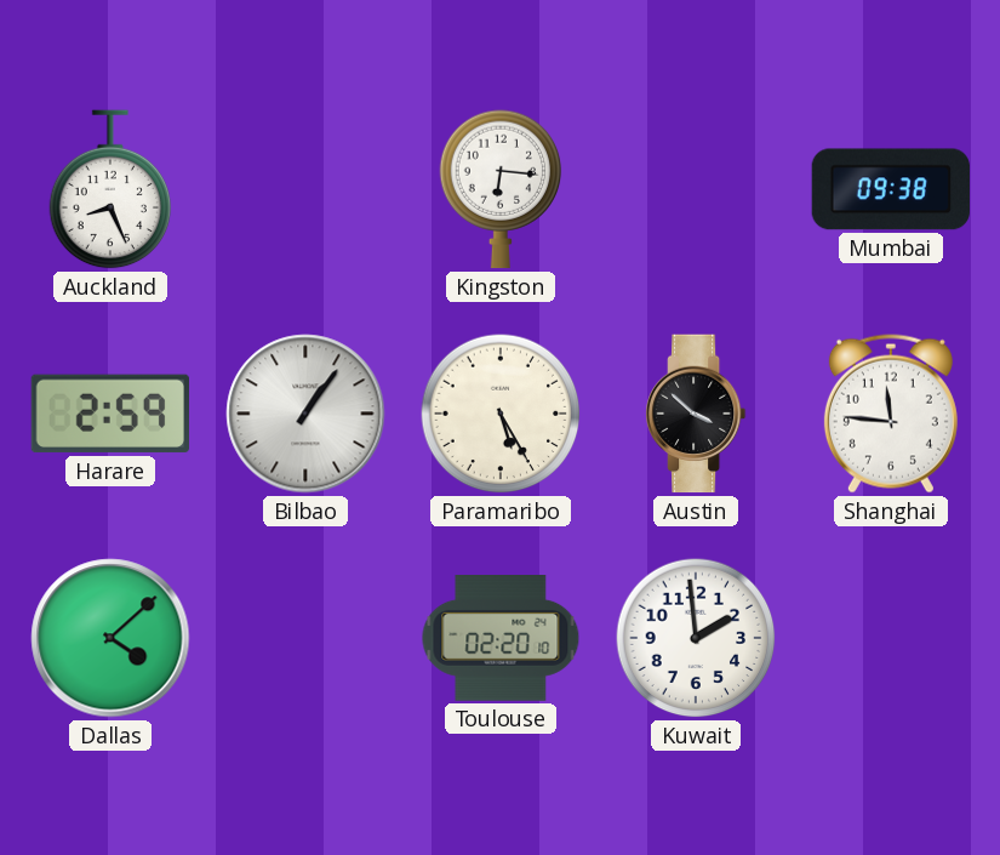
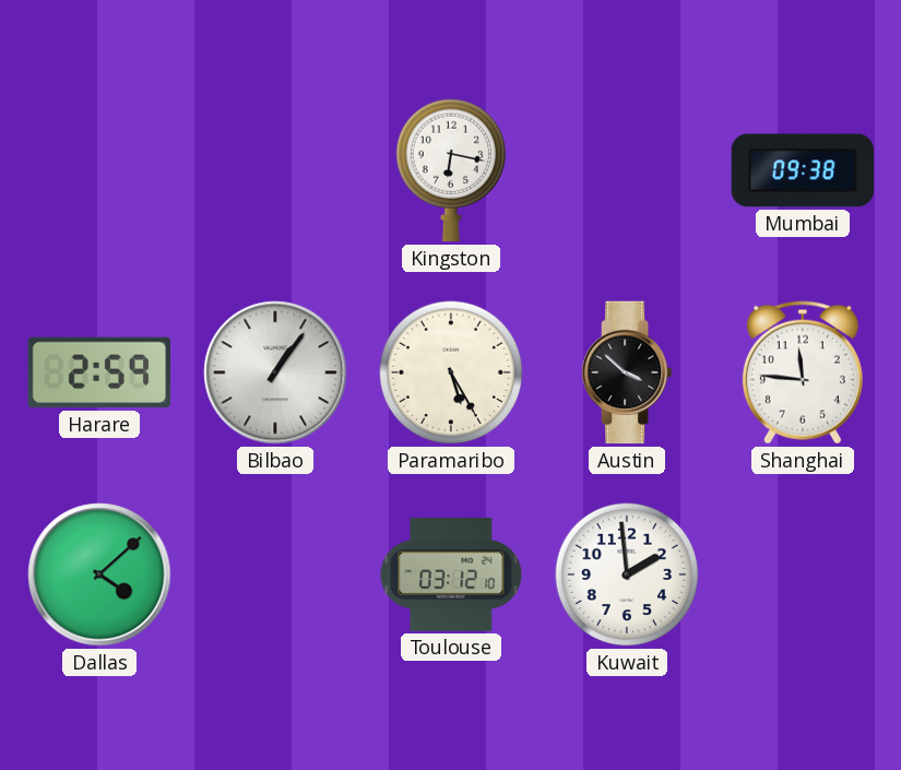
Auckland: 8:26 -> none
Kingston: 6:16 -> 6:17
Toulouse: 02:20 -> 03:12
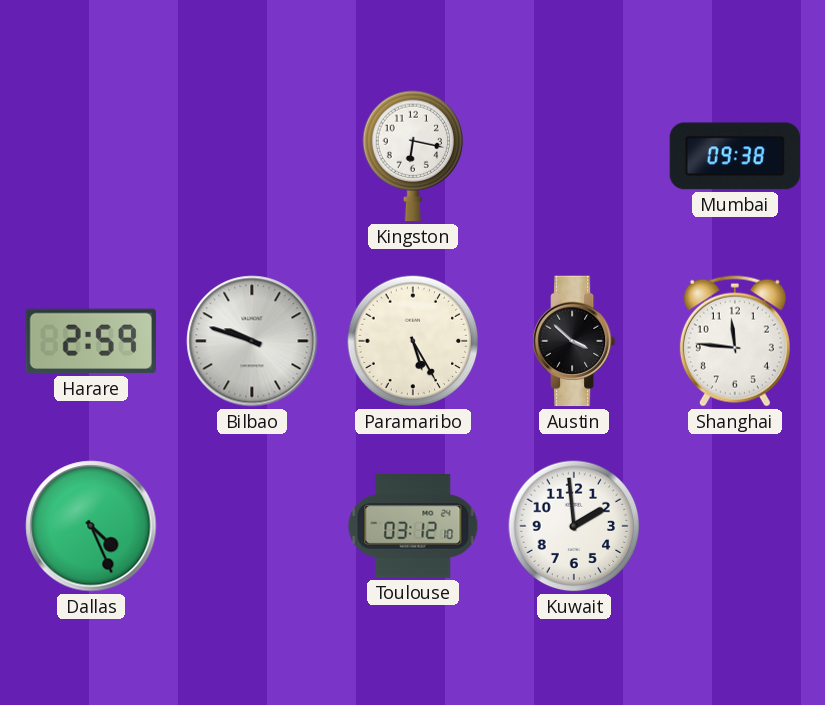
Bilbao: 1:06 -> 9:48
Dallas: 4:08 -> 4:26
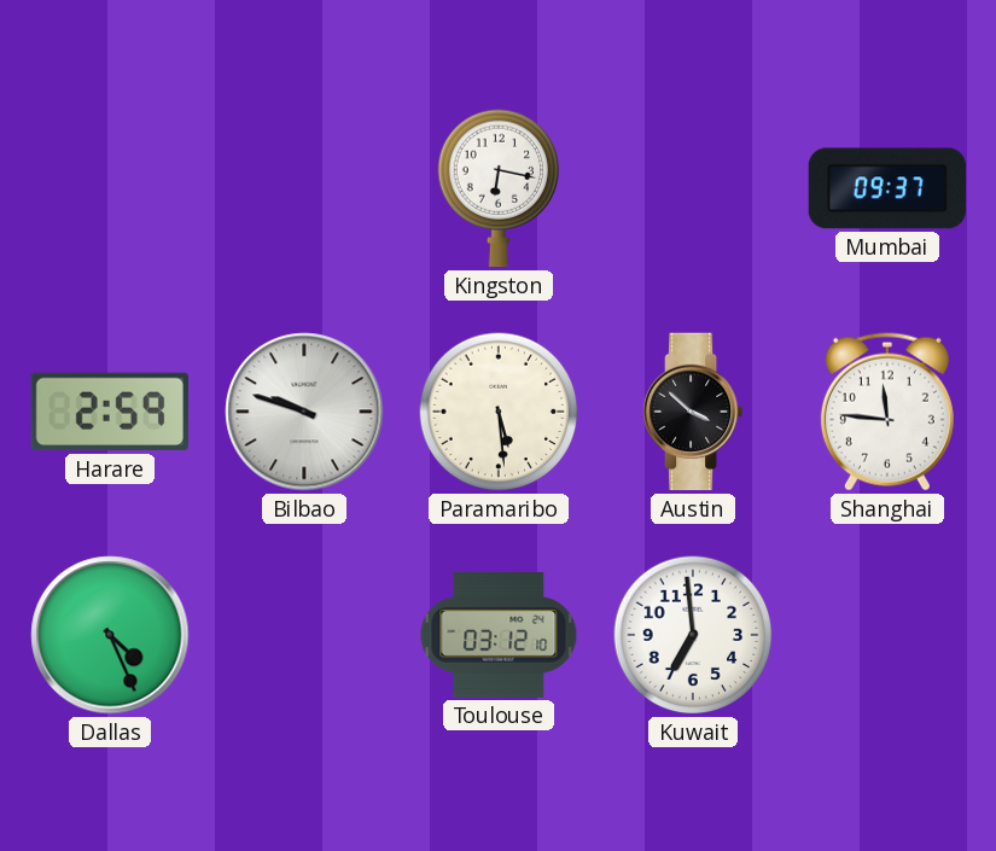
Mumbai: 09:38 -> 09:37
Paramaribo: 5:25 -> 5:29
Kuwait: 1:59 -> 6:59
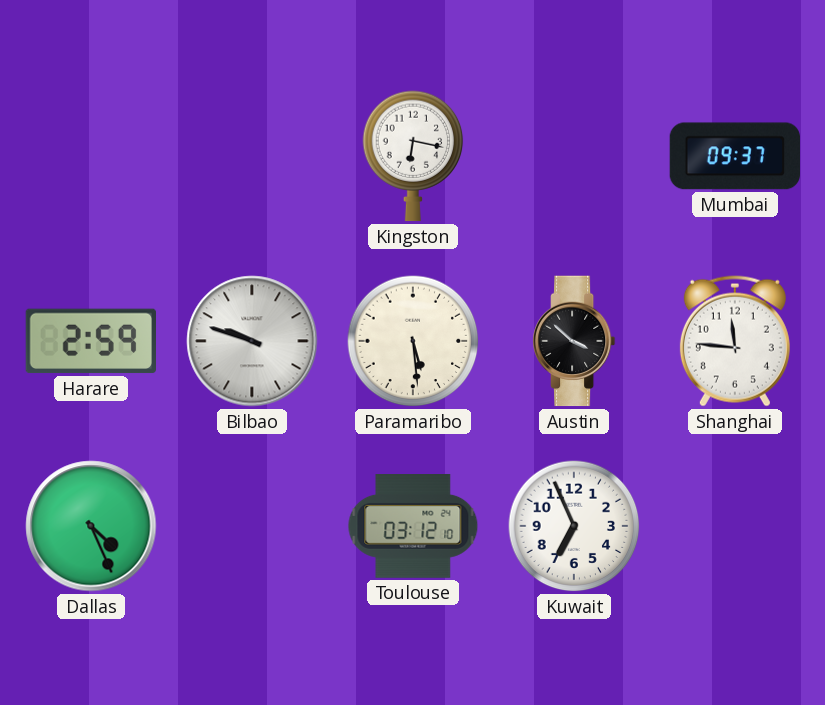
Kuwait: 6:59 -> 6:56
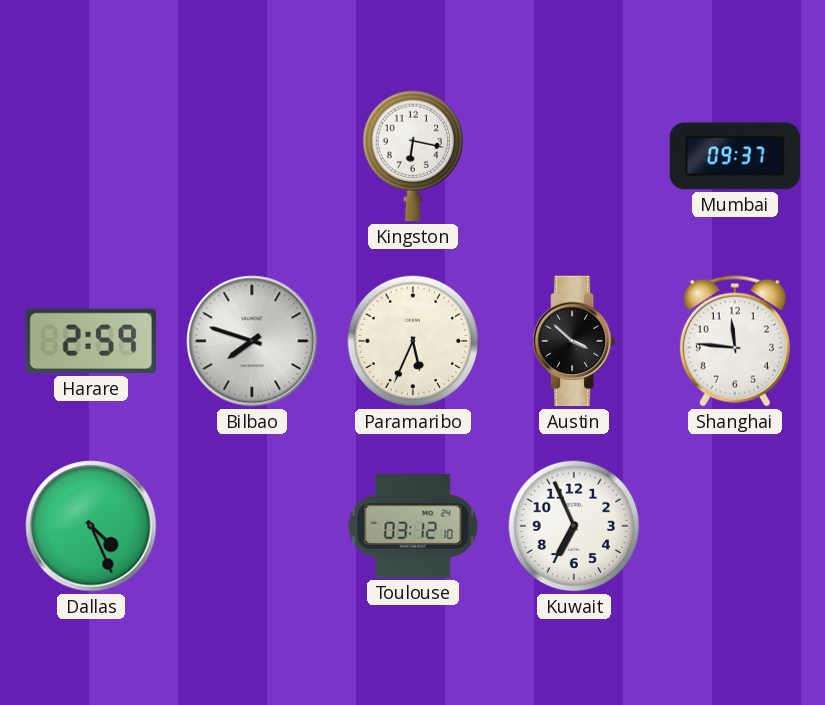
Bilbao: 9:48 -> 7:48
Paramaribo: 5:29 -> 5:34
